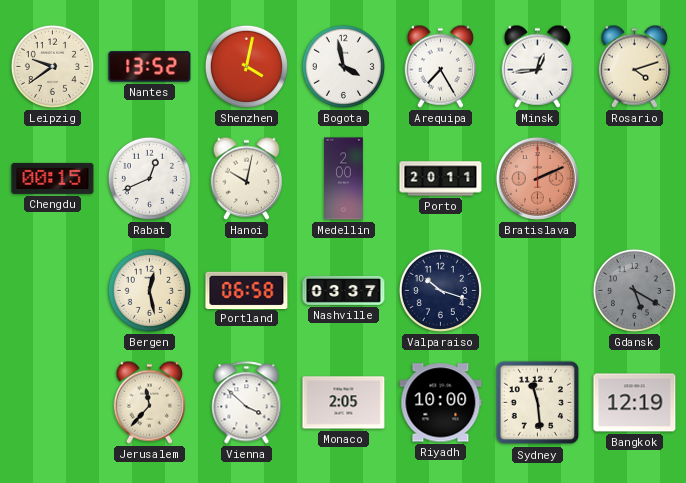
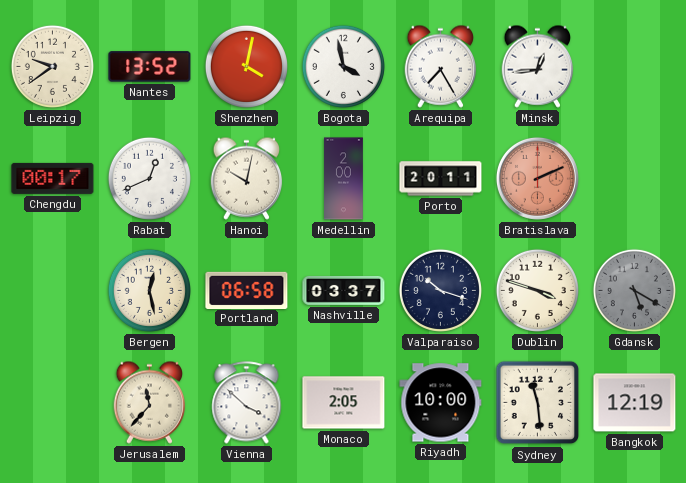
Rosario: 4:12 -> none
Chengdu: 00:15 -> 00:17
Dublin: none -> 3:48
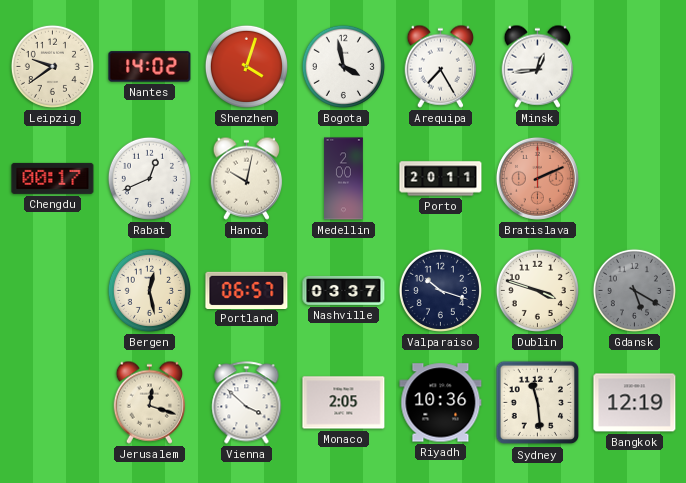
Nantes: 13:52 -> 14:02
Shenzhen: 4:02 -> 4:03
Portland: 06:58 -> 06:57
Jerusalem: 11:37 -> 12:18
Riyadh: 10:00 -> 10:36
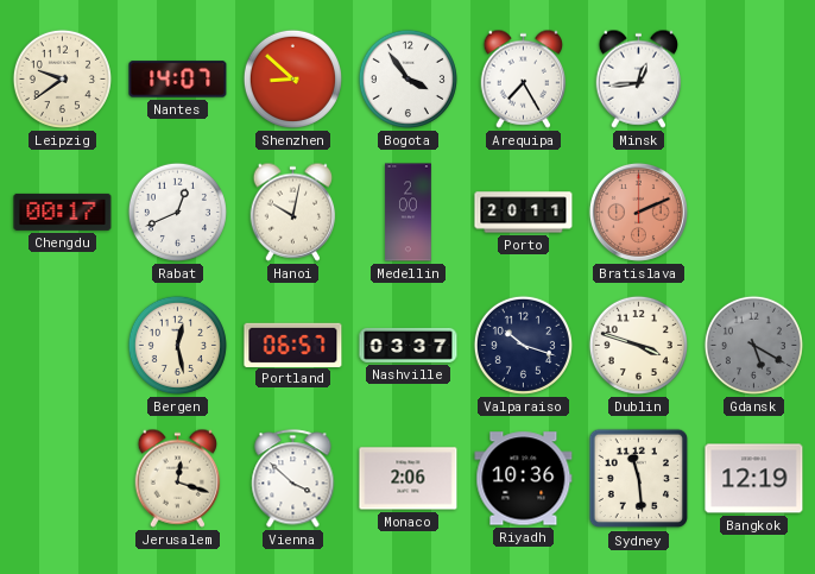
Nantes: 14:02 -> 14:07
Shenzhen: 4:03 -> 8:52
Bogota: 3:58 -> 3:54
Monaco: 2:05 -> 2:06
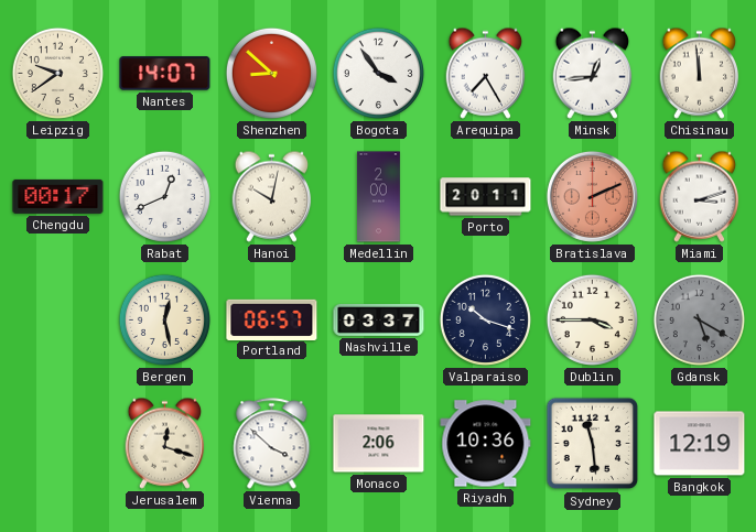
Chisinau: none -> 11:59
Miami: none -> 3:12
Dublin: 3:48 -> 3:45
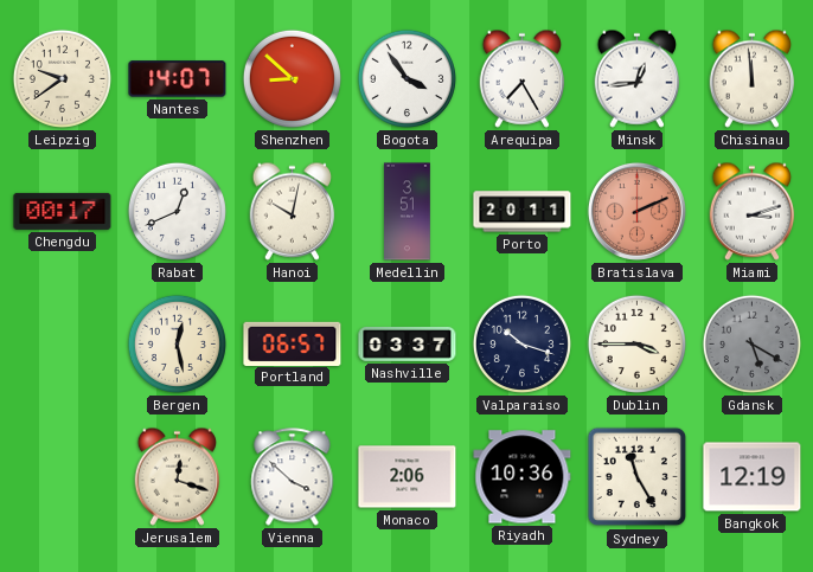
Medellin: 2:00 -> 3:51
Sydney: 11:29 -> 11:25
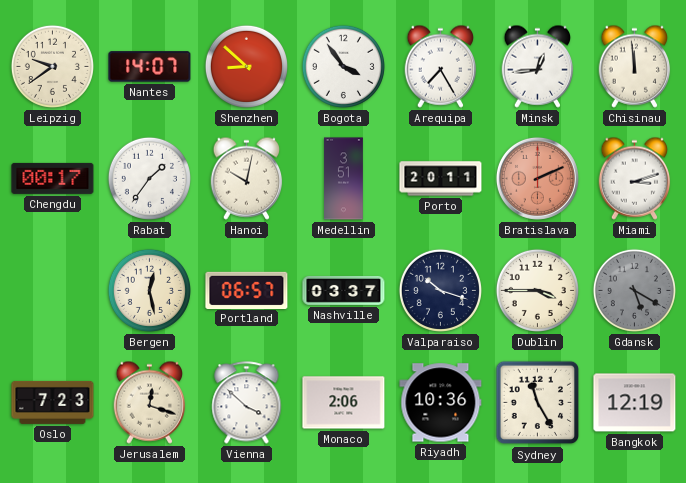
Rabat: 12:41 -> 1:36
Oslo: none -> 7:23
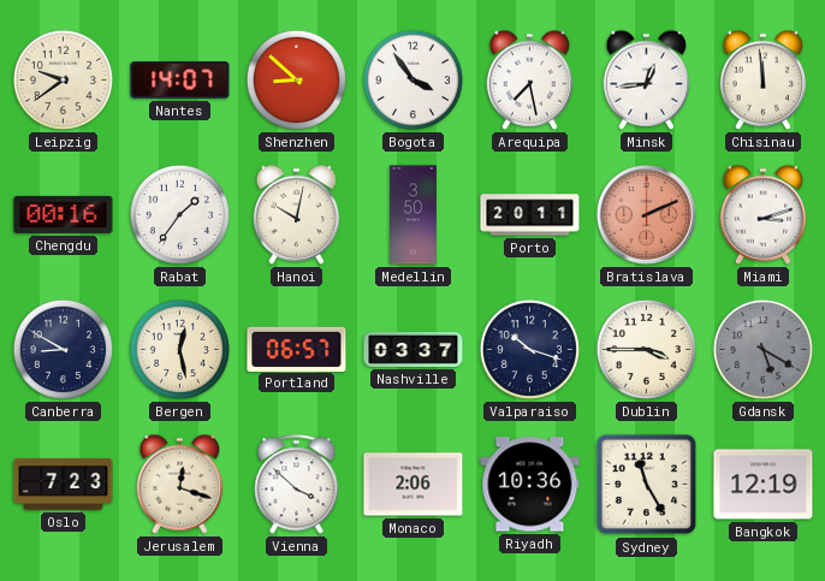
Arequipa: 7:25 -> 7:28
Chengdu: 00:17 -> 00:16
Medellin: 3:51 -> 3:50
Canberra: none -> 8:50
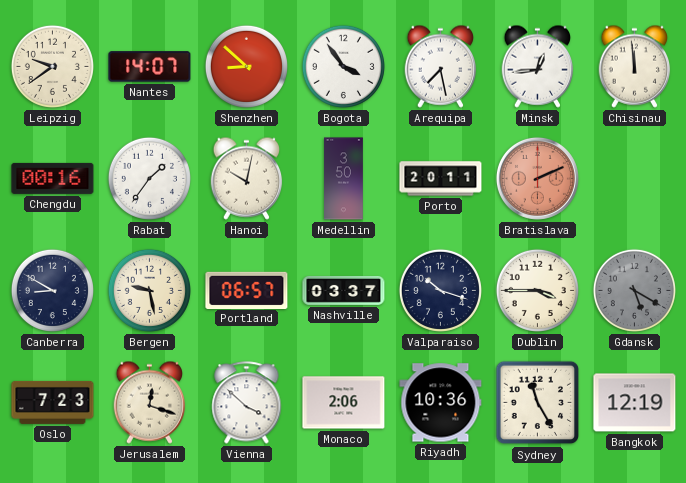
Miami: 3:12 -> none
Bergen: 12:28 -> 9:28
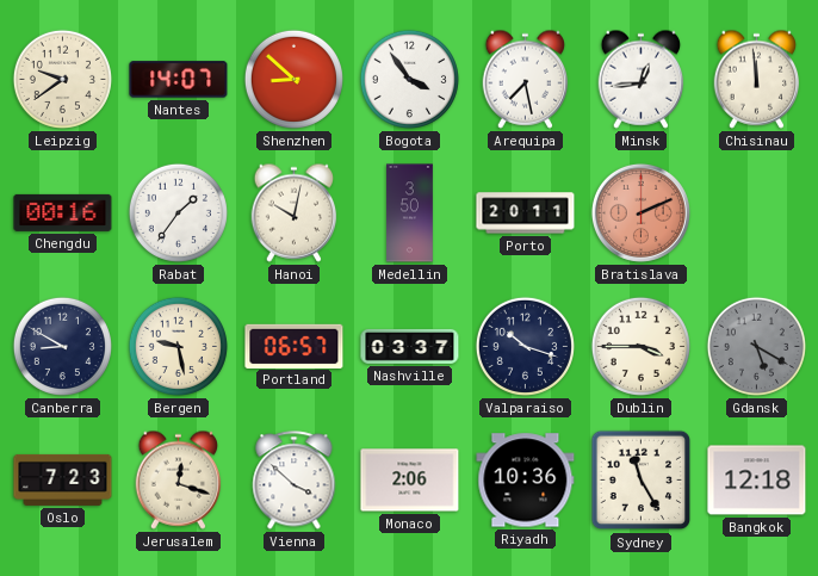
Bangkok: 12:19 -> 12:18
